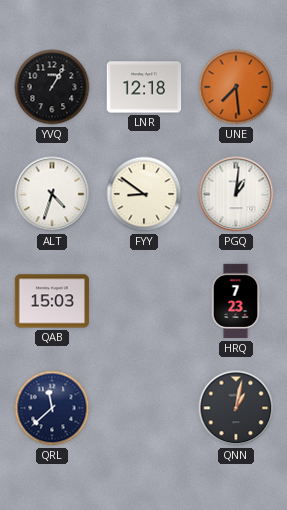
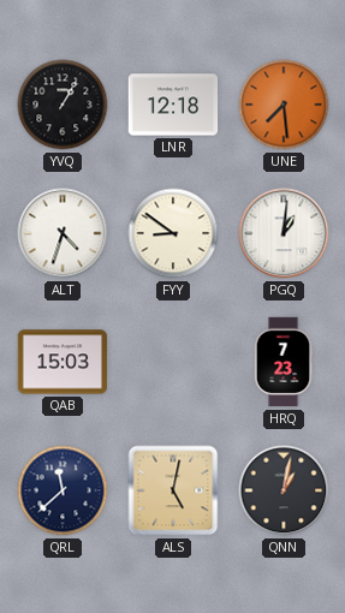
ALS: none -> 5:02
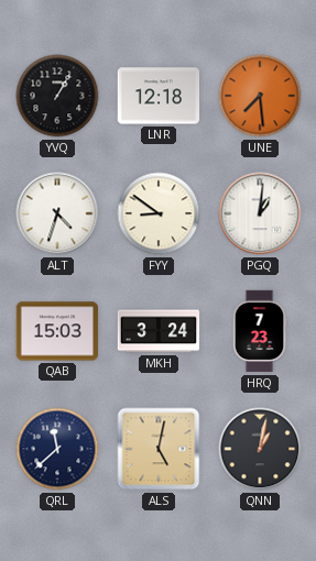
MKH: none -> 3:24
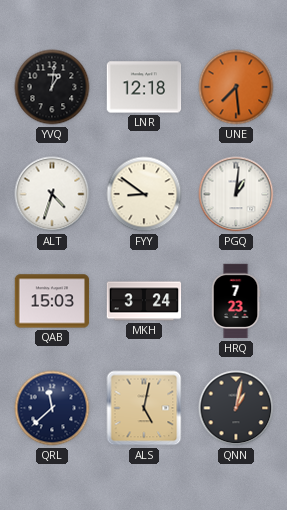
YVQ: 1:05 -> 1:01
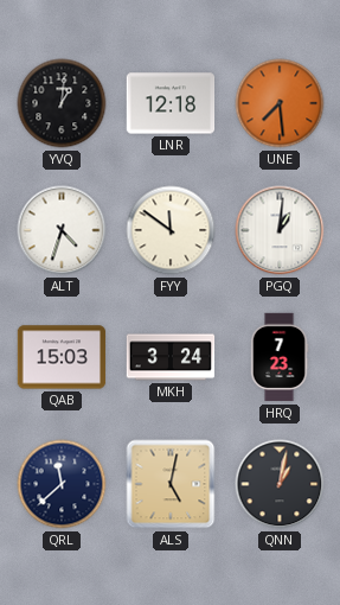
FYY: 8:51 -> 11:51
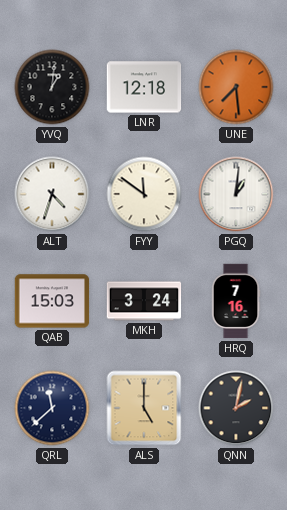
HRQ: 7:23 -> 7:16
ALS: 5:02 -> 5:00
QNN: 1:02 -> 2:02
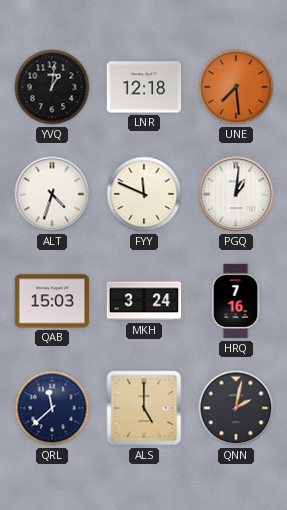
FYY: 11:51 -> 11:49
